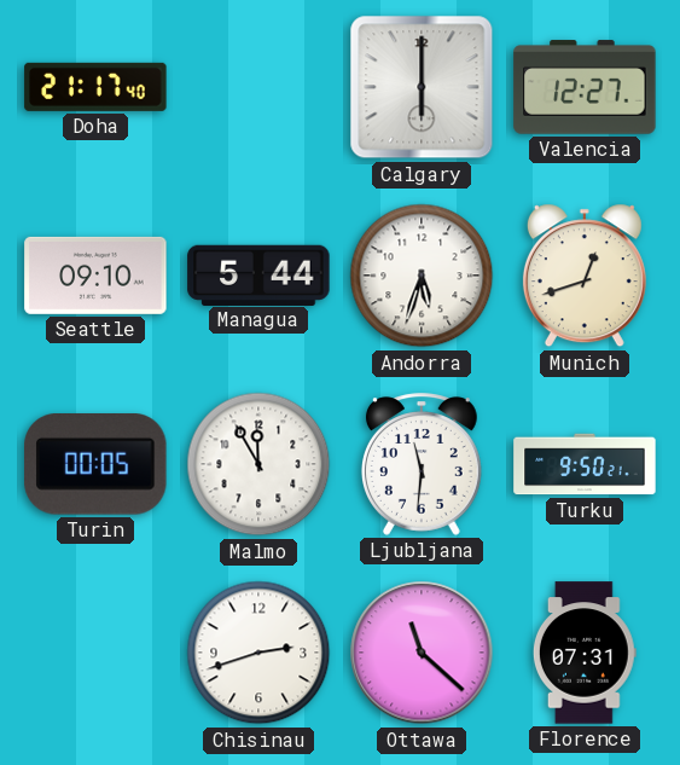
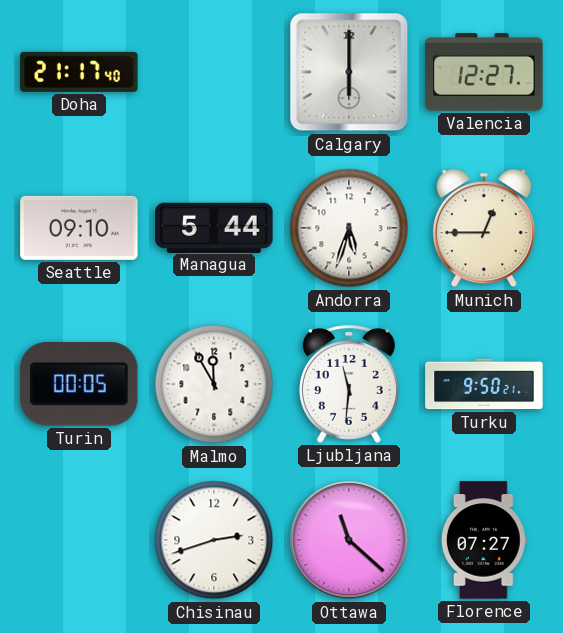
Munich: 12:42 -> 12:45
Florence: 07:31 -> 07:27
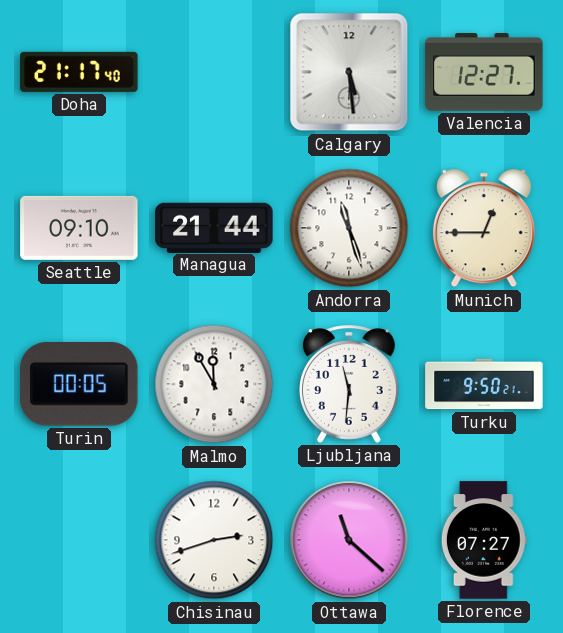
Calgary: 6:00 -> 5:29
Managua: 5:44 -> 21:44
Andorra: 5:33 -> 11:27
